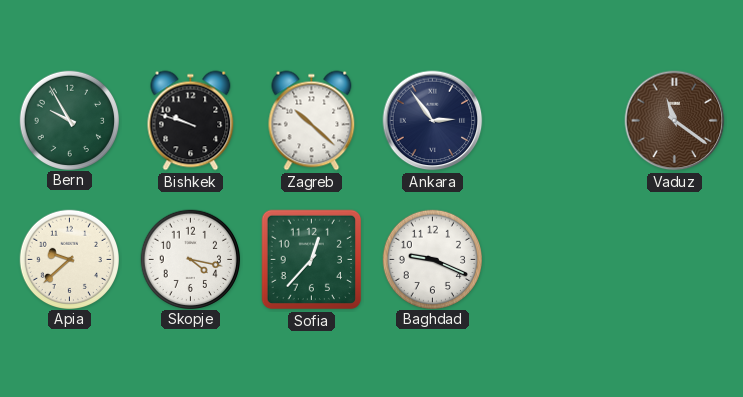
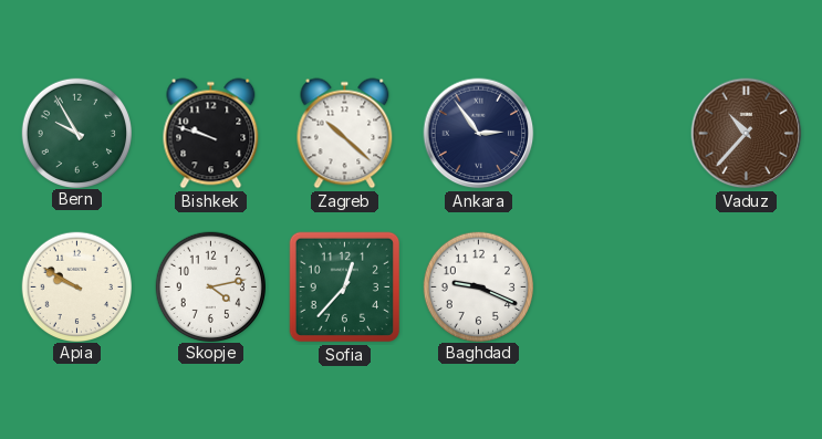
Vaduz: 11:21 -> 10:37
Apia: 9:38 -> 9:50
Skopje: 4:17 -> 4:13
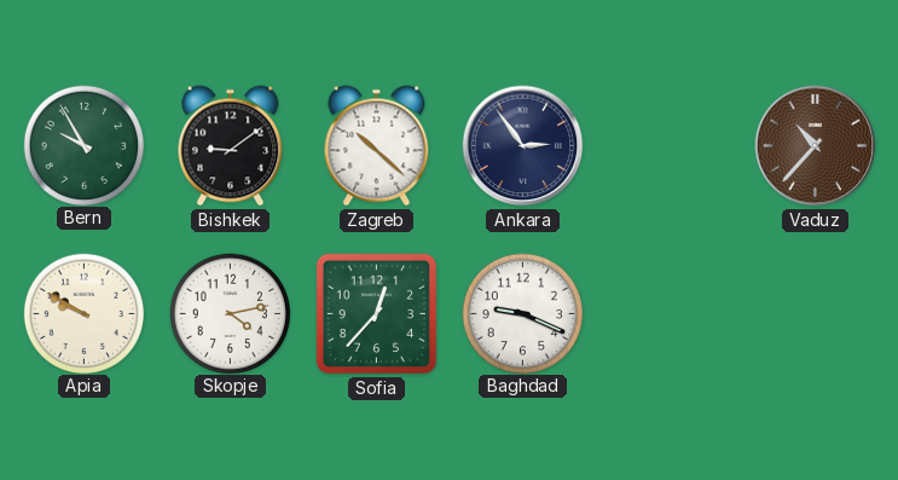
Bishkek: 9:48 -> 9:09
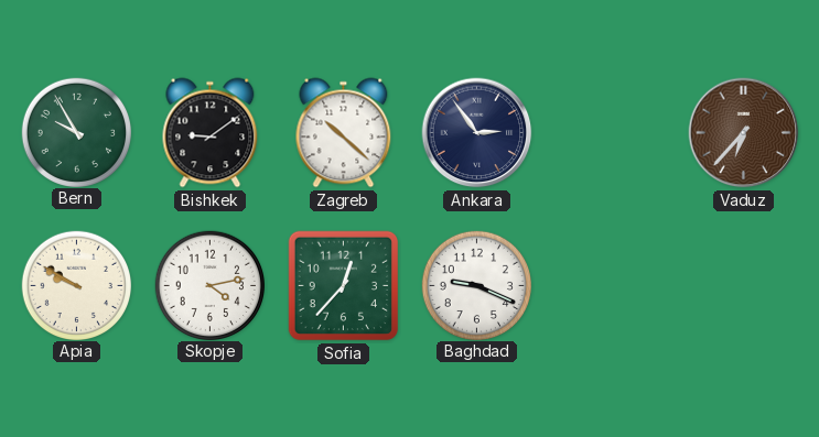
Vaduz: 10:37 -> 6:37
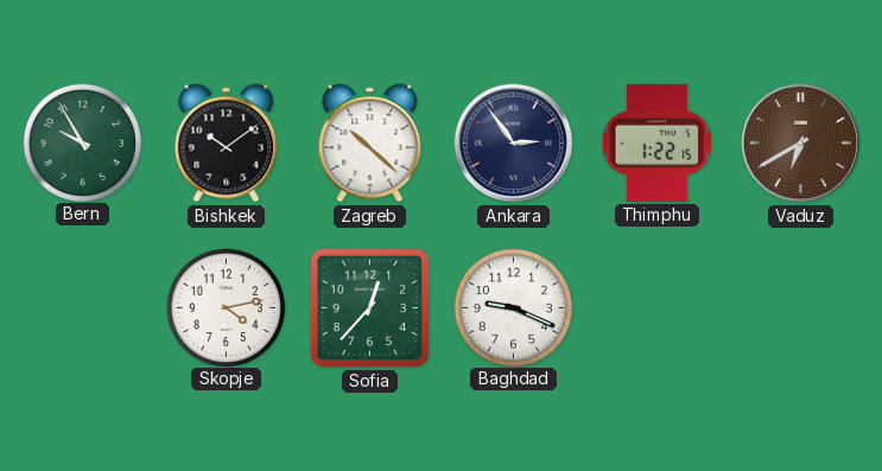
Bishkek: 9:09 -> 10:09
Thimphu: none -> 1:22
Vaduz: 6:37 -> 6:40
Apia: 9:50 -> none
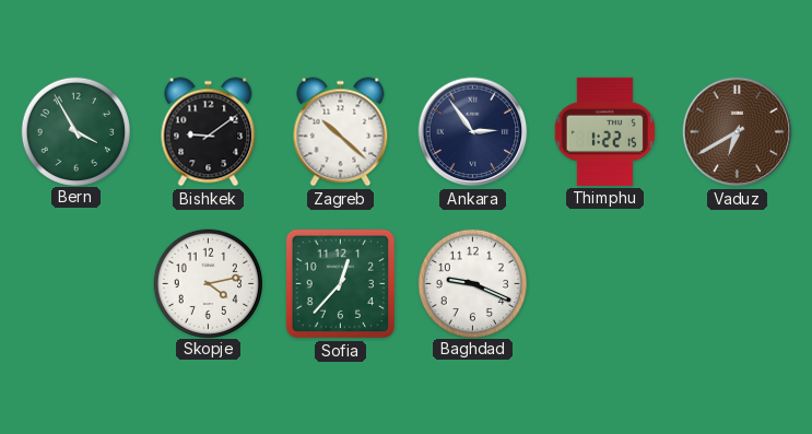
Bern: 9:55 -> 3:55
Bishkek: 10:09 -> 9:09
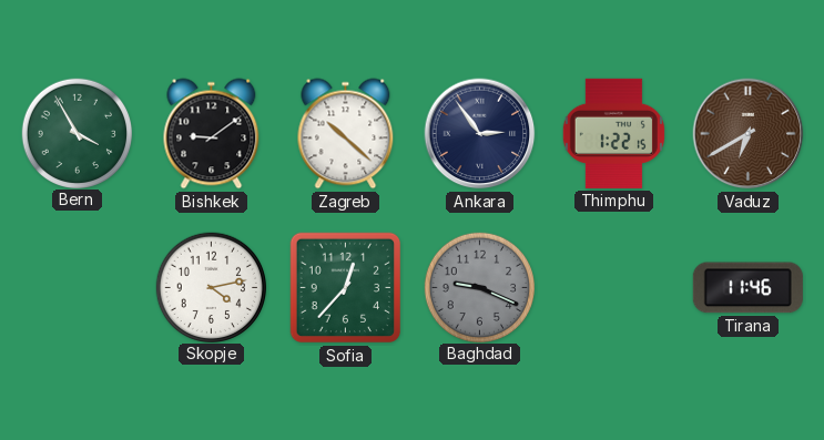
Baghdad dial: white -> grey
Tirana: none -> 11:46
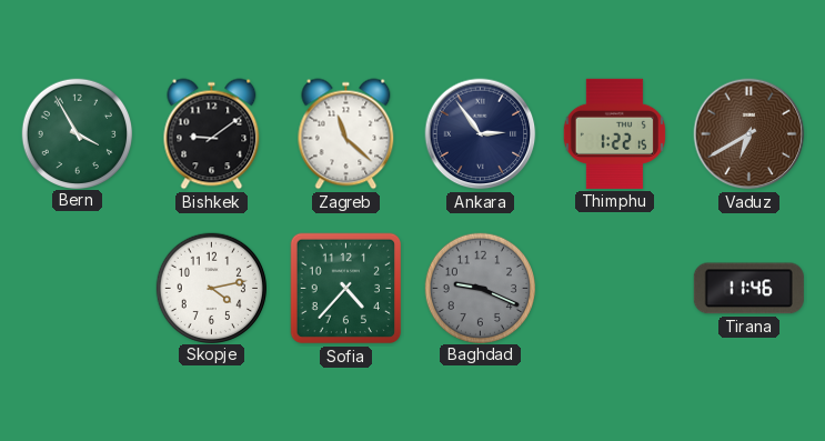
Zagreb: 10:22 -> 11:22
Sofia: 12:37 -> 4:37
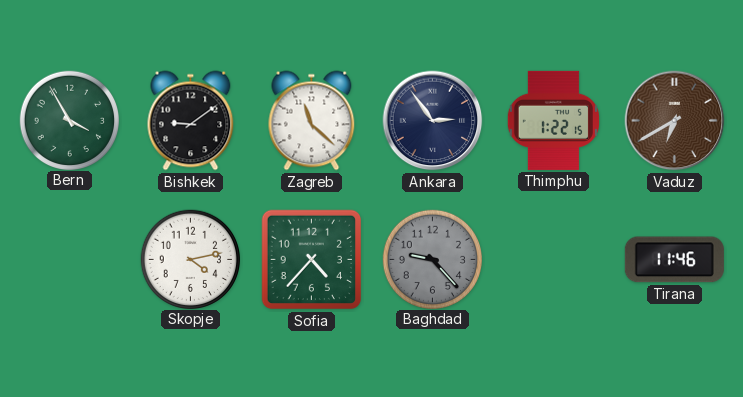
Baghdad: 9:19 -> 9:23
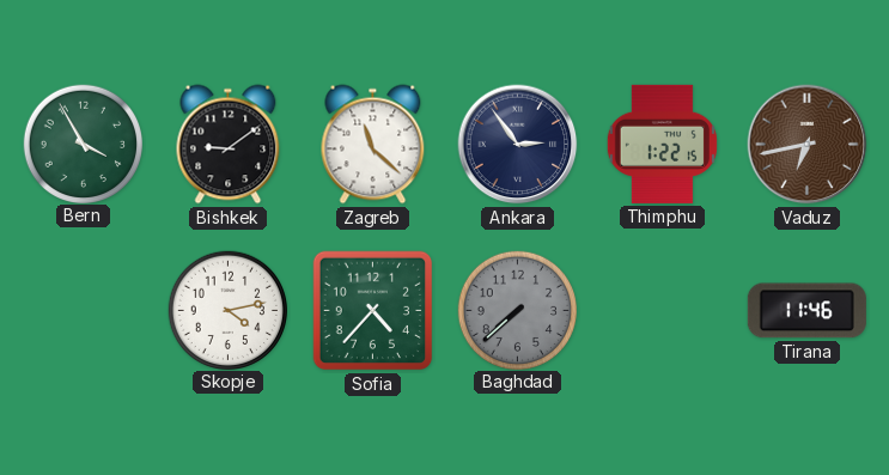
Vaduz: 6:40 -> 6:43
Baghdad: 9:23 -> 7:38
